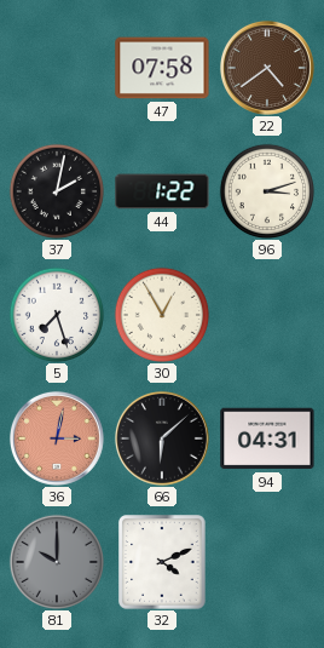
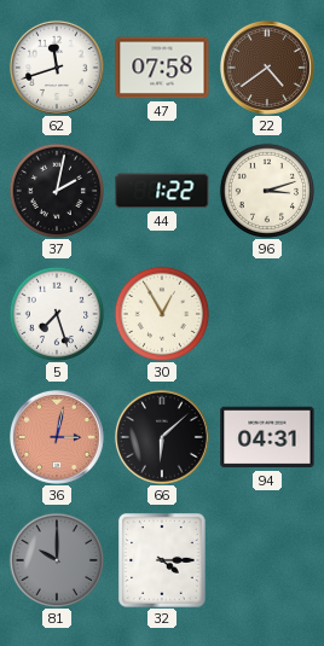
62: none -> 11:42
32: 4:11 -> 4:15
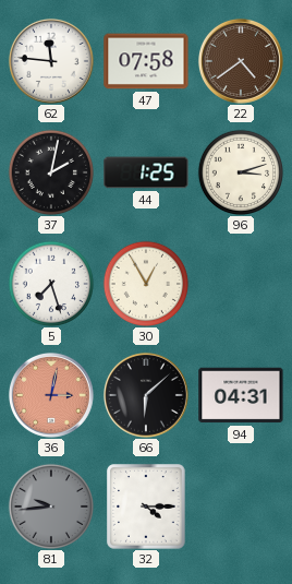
62: 11:42 -> 11:46
44: 1:22 -> 1:25
81: 10:00 -> 9:44
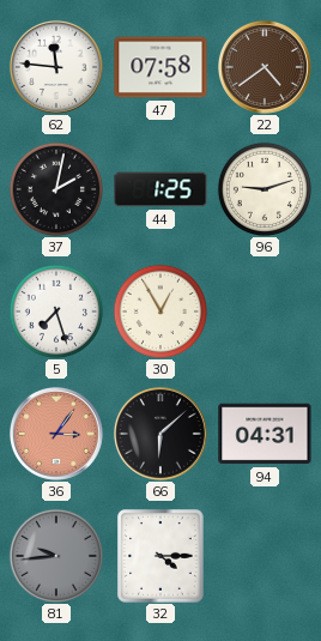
96: 3:12 -> 9:12
36: 3:02 -> 3:06
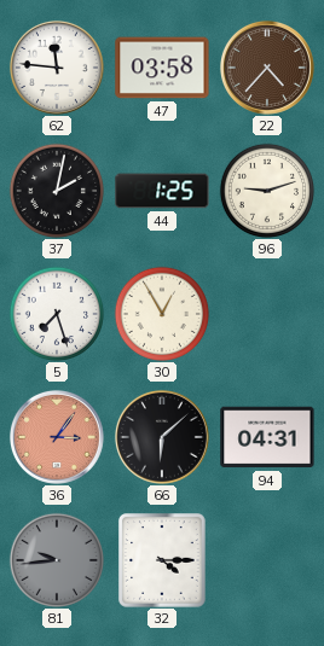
47: 07:58 -> 03:58
22: 4:39 -> 4:37
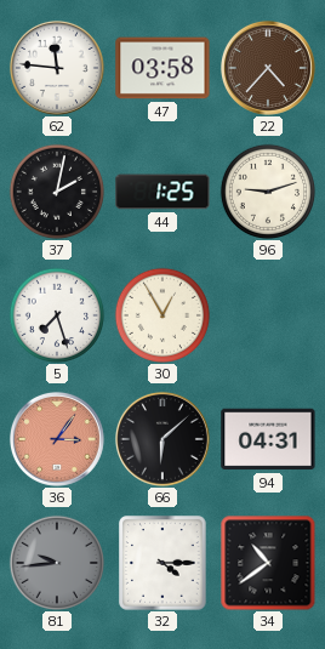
34: none -> 10:39
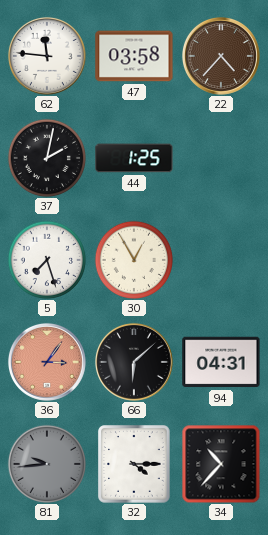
96: 9:12 -> none
34: 10:39 -> 10:37
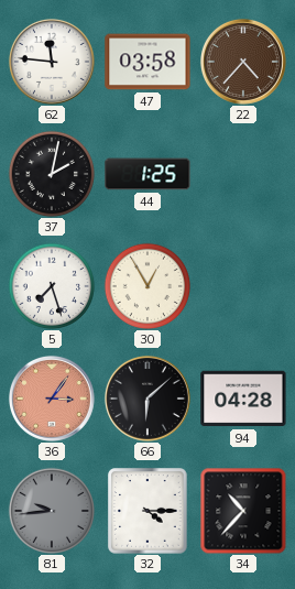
94: 04:31 -> 04:28
